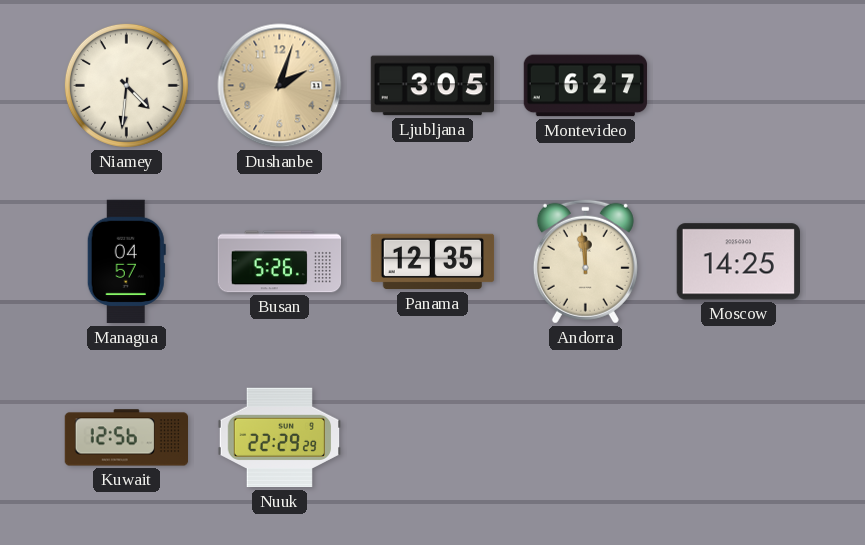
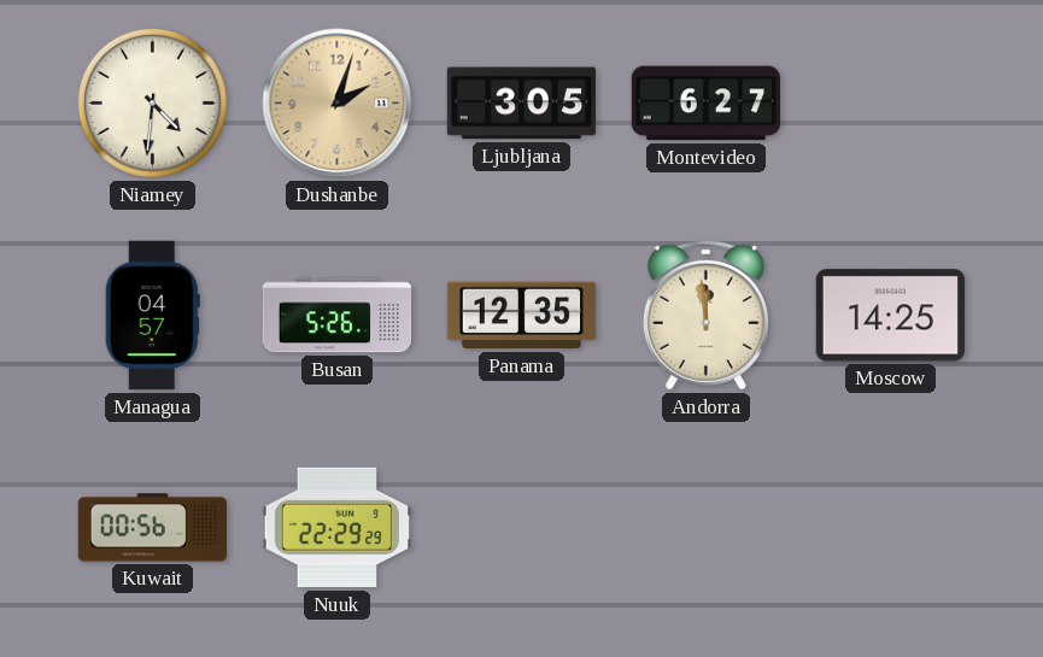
Kuwait: 12:56 -> 00:56
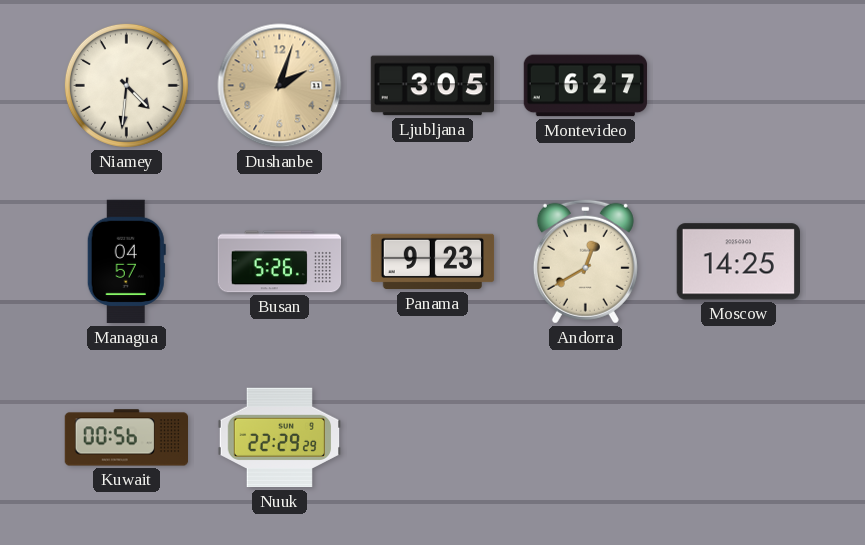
Panama: 12:35 -> 9:23
Andorra: 11:59 -> 12:40
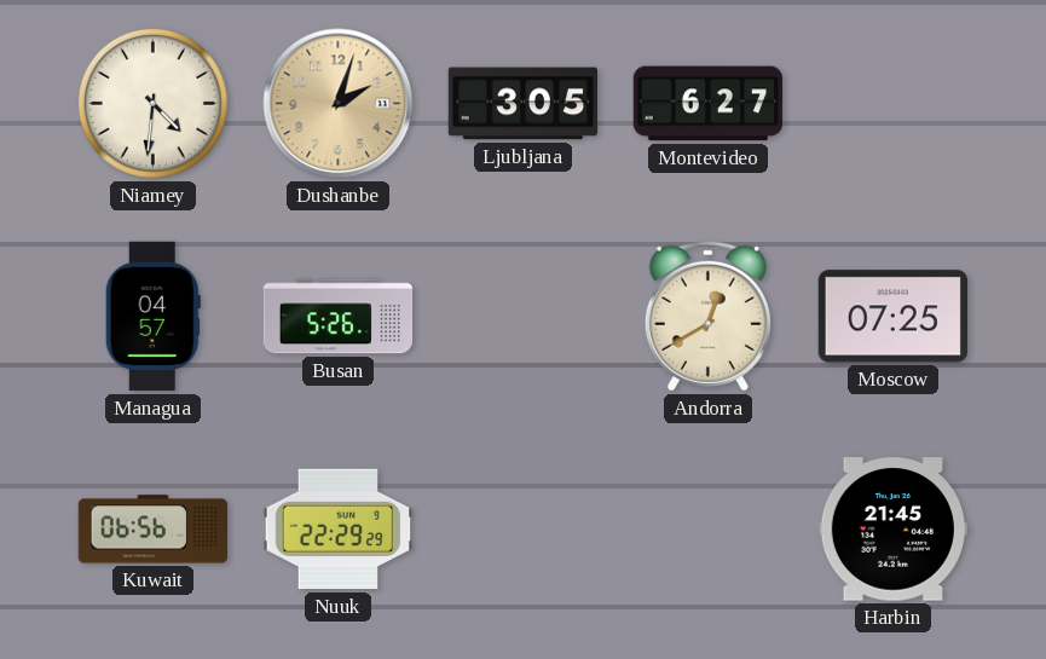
Panama: 9:23 -> none
Moscow: 14:25 -> 07:25
Kuwait: 00:56 -> 06:56
Harbin: none -> 21:45
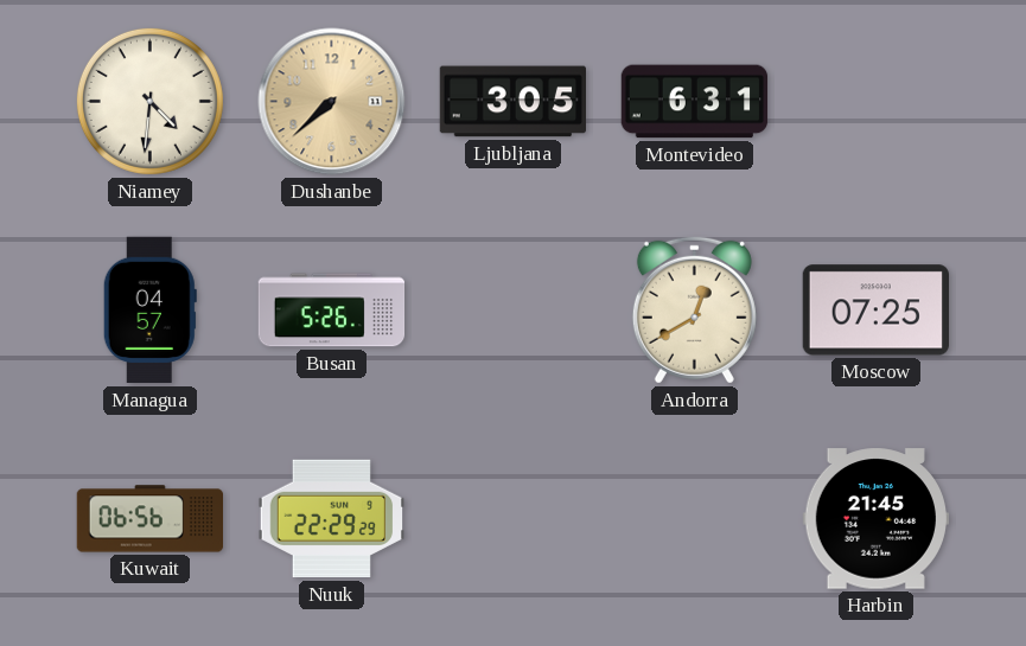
Dushanbe: 2:03 -> 7:38
Montevideo: 6:27 -> 6:31
